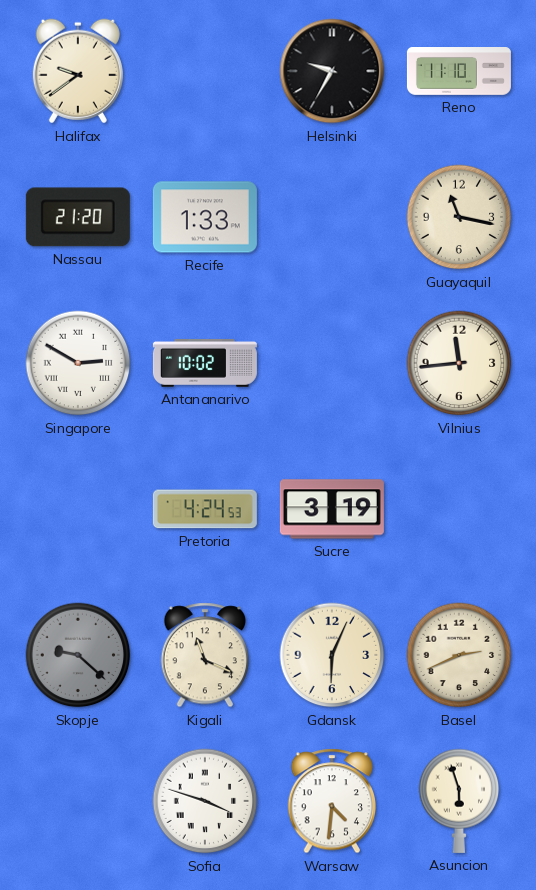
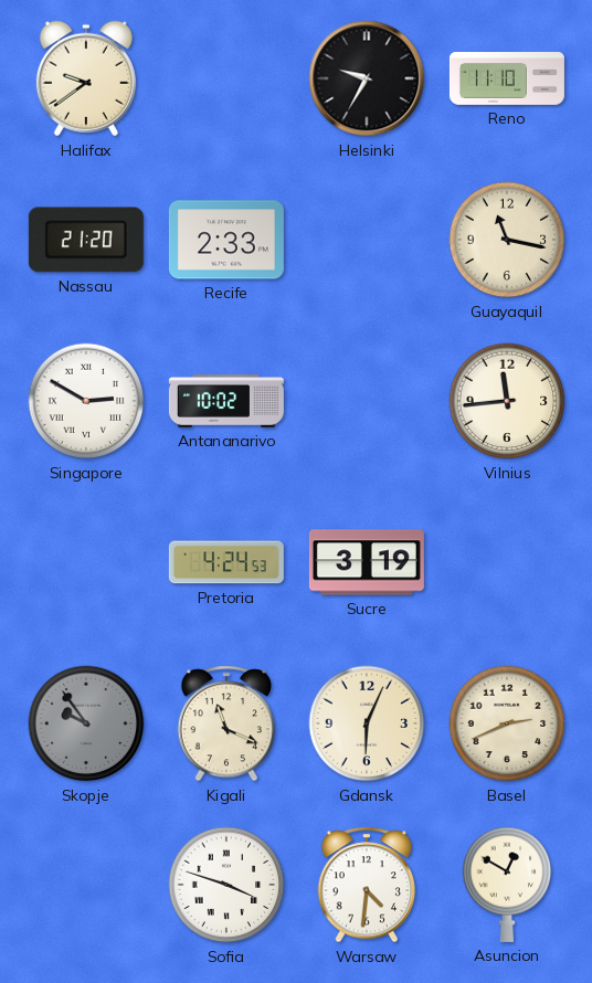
Recife: 1:33 -> 2:33
Skopje: 9:22 -> 9:54
Asuncion: 5:57 -> 12:50
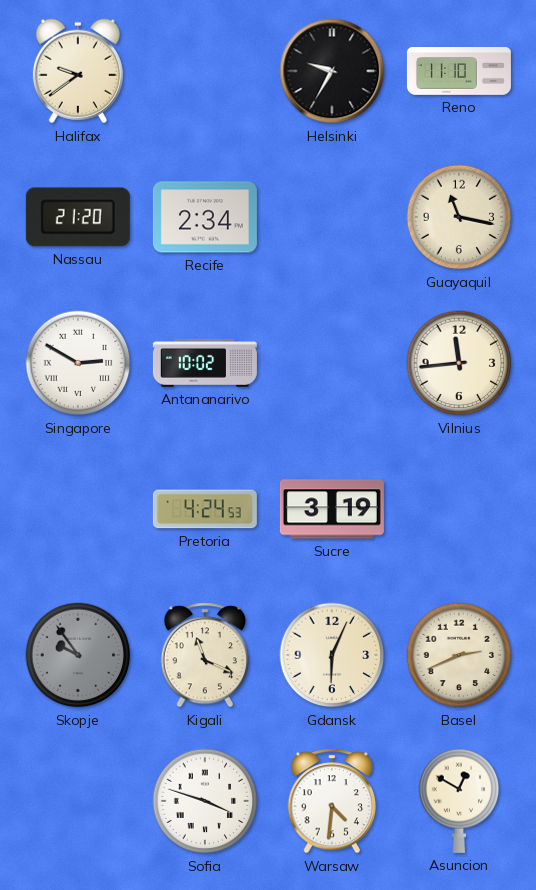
Recife: 2:33 -> 2:34
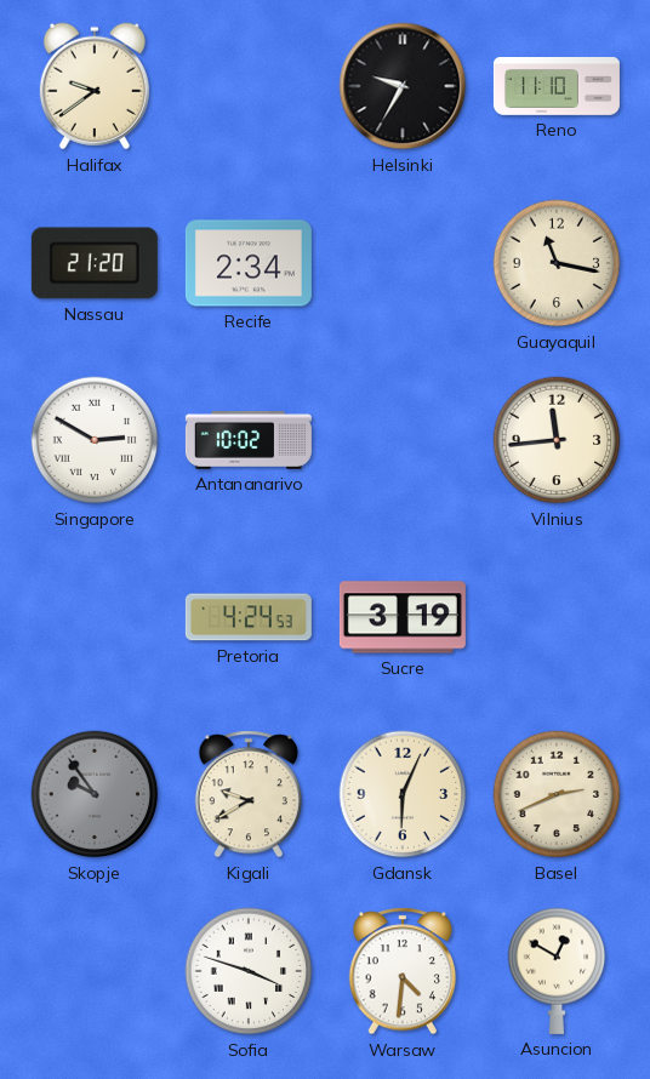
Kigali: 11:19 -> 9:40
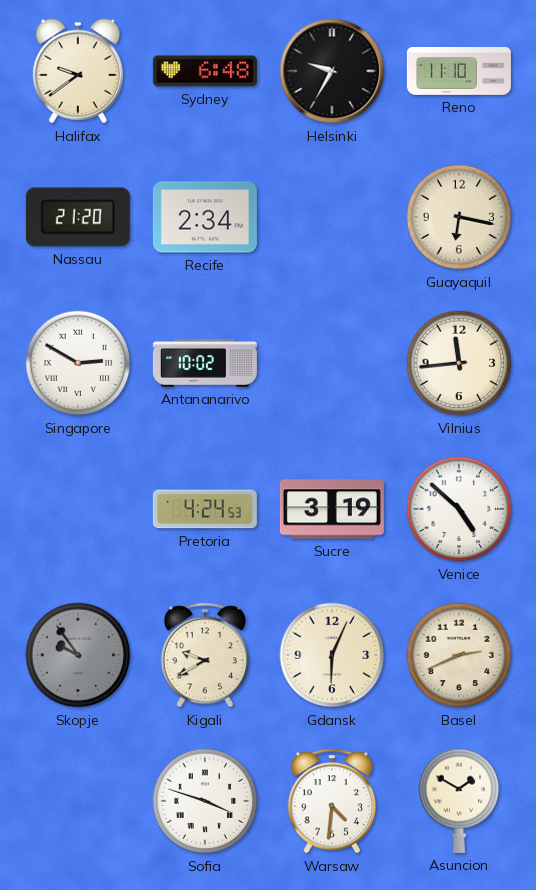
Sydney: none -> 6:48
Guayaquil: 11:17 -> 6:17
Venice: none -> 4:52
Asuncion: 12:50 -> 1:50
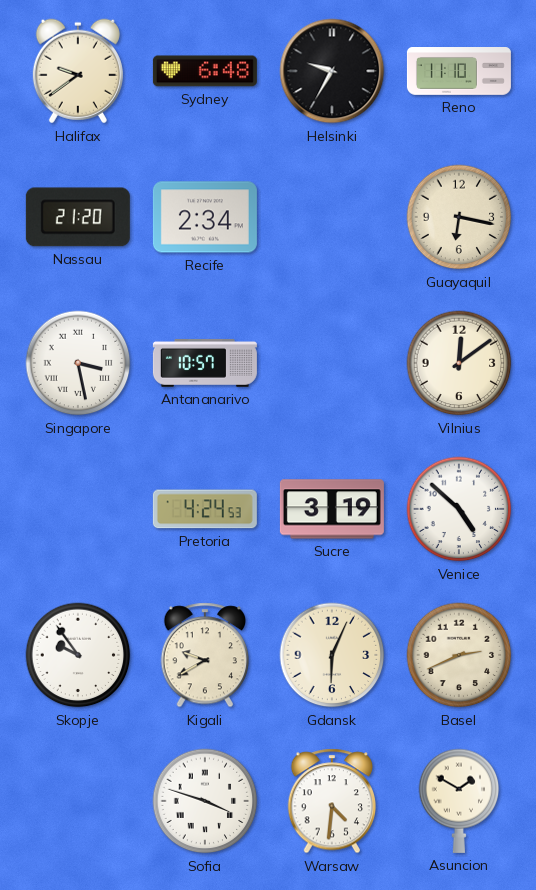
Singapore: 2:50 -> 3:28
Antananarivo: 10:02 -> 10:57
Vilnius: 11:44 -> 12:09
Skopje dial: grey -> white
